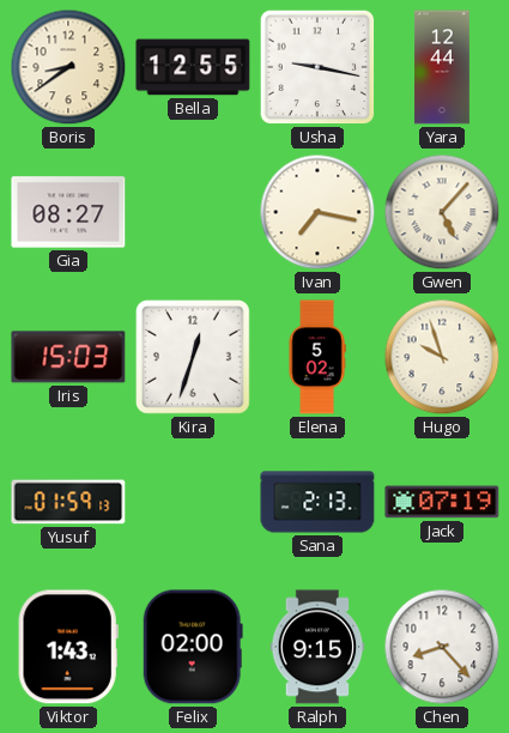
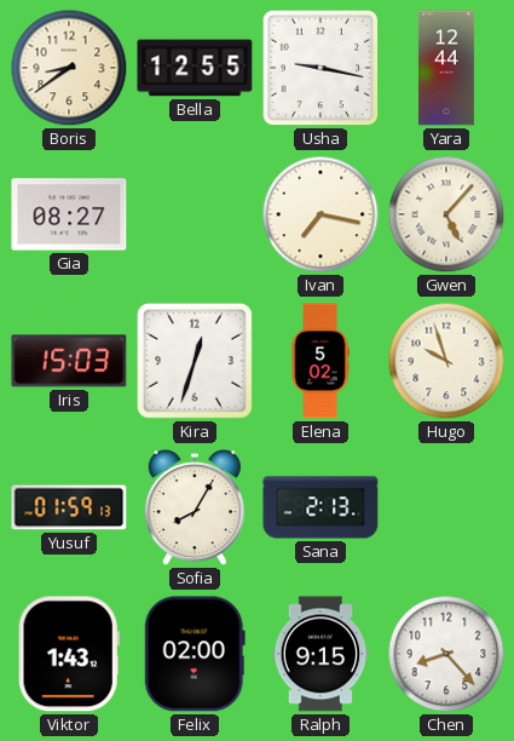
Sofia: none -> 8:05
Jack: 07:19 -> none
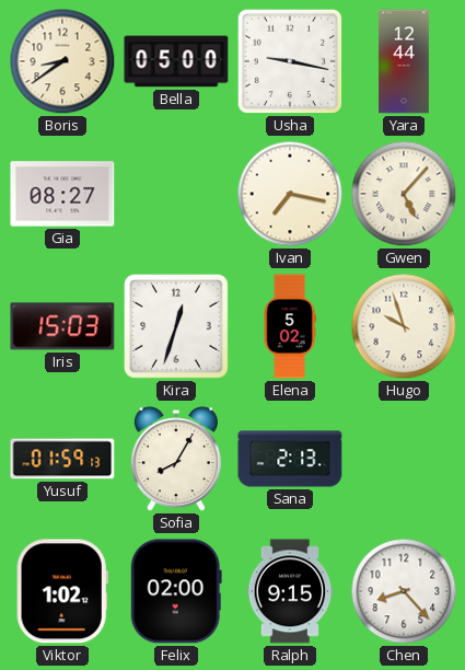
Bella: 12:55 -> 05:00
Viktor: 1:43 -> 1:02
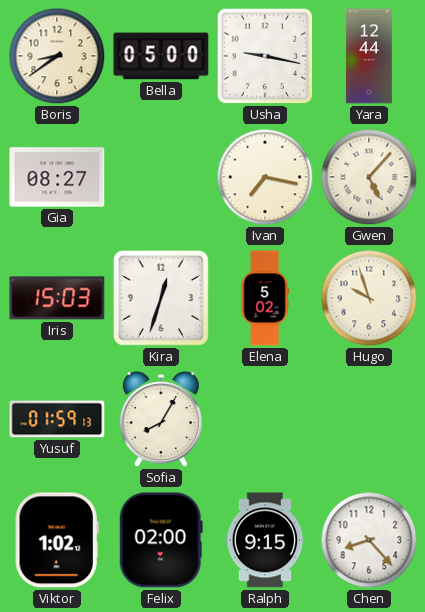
Sana: 2:13 -> none
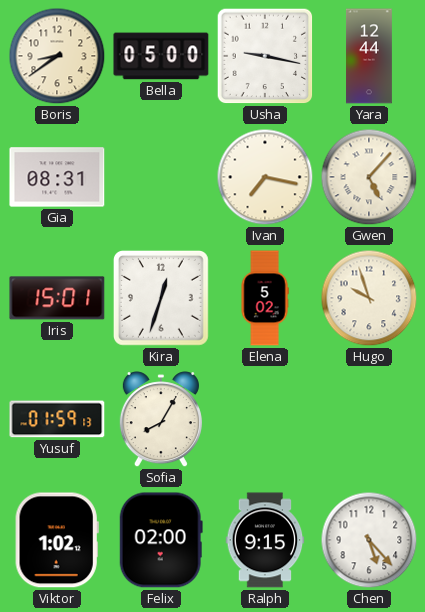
Gia: 08:27 -> 08:31
Iris: 15:03 -> 15:01
Chen: 8:23 -> 5:23
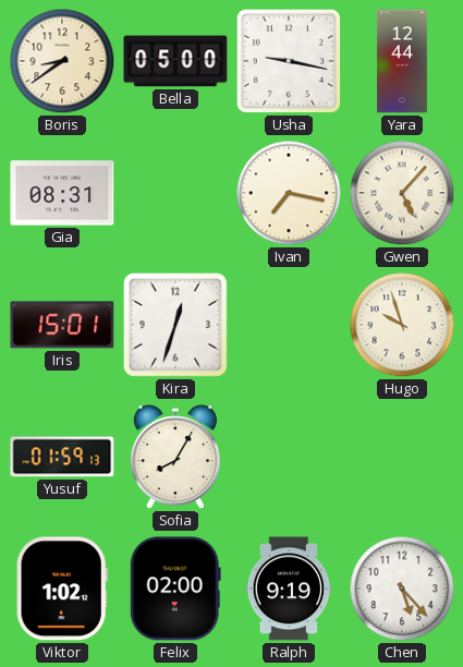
Elena: 5:02 -> none
Ralph: 9:15 -> 9:19
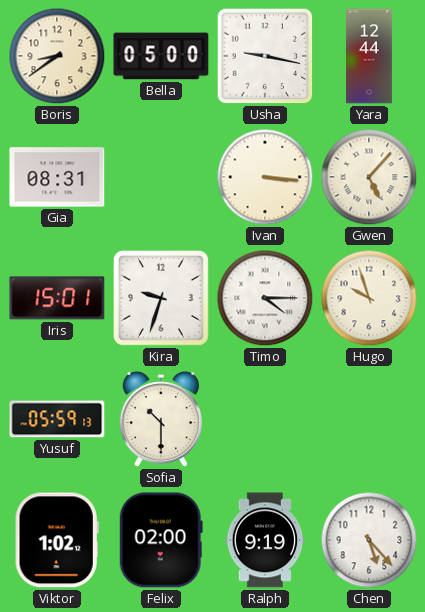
Ivan: 7:17 -> 3:16
Kira: 12:33 -> 9:33
Timo: none -> 4:15
Yusuf: 01:59 -> 05:59
Sofia: 8:05 -> 10:30
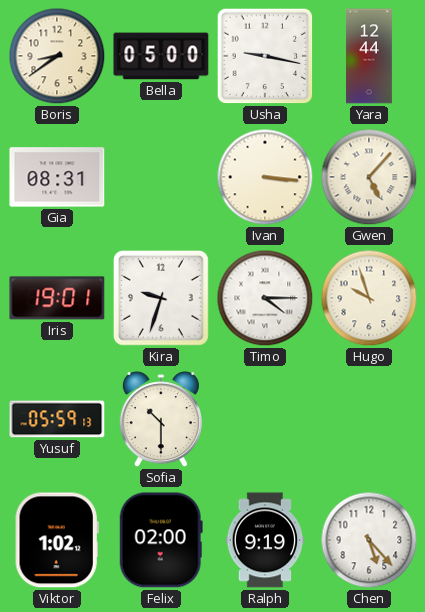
Iris: 15:01 -> 19:01
